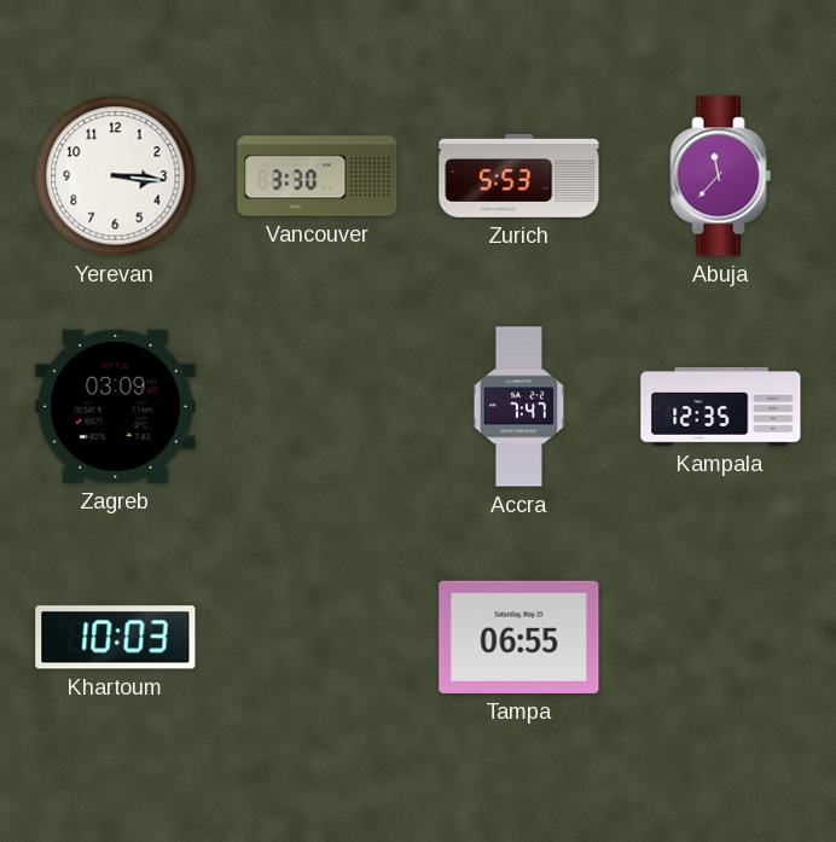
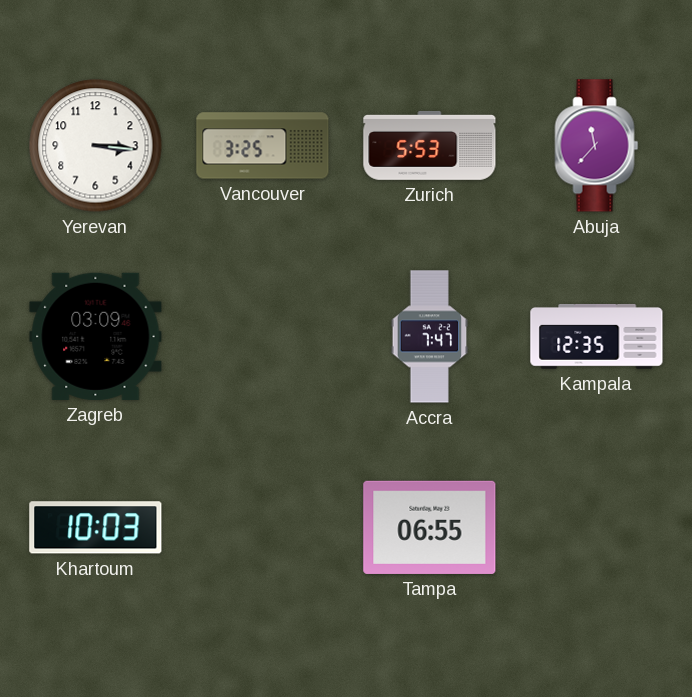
Vancouver: 3:30 -> 3:25
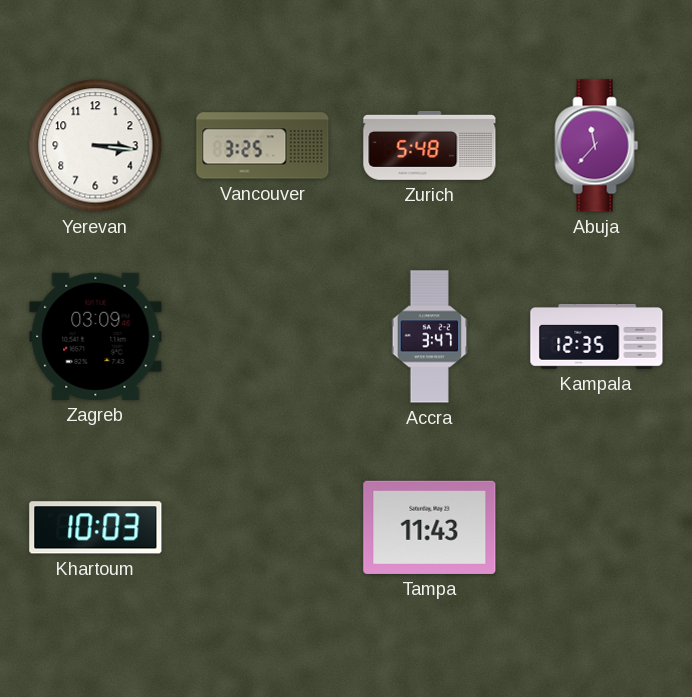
Zurich: 5:53 -> 5:48
Accra: 7:47 -> 3:47
Tampa: 06:55 -> 11:43
